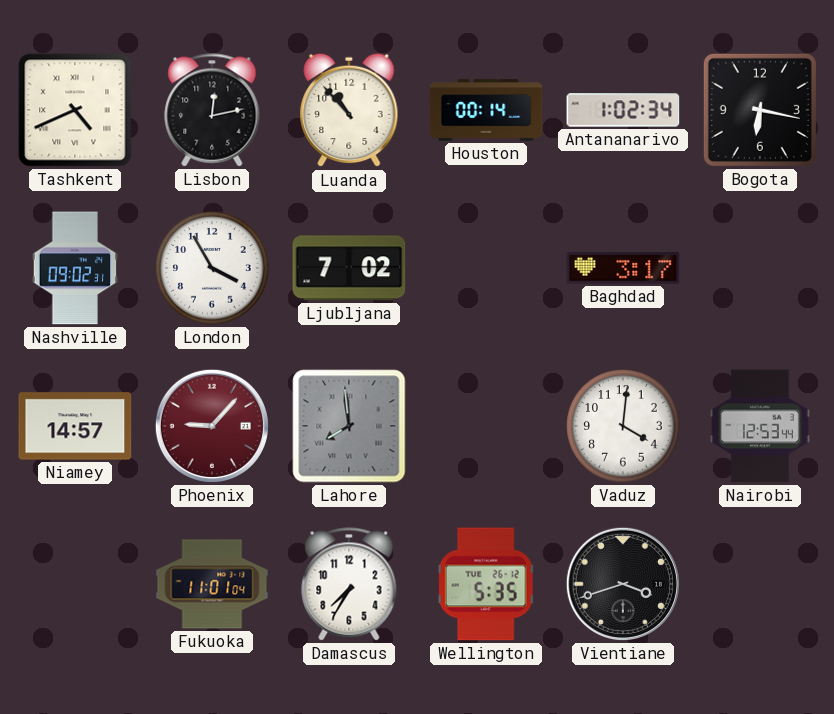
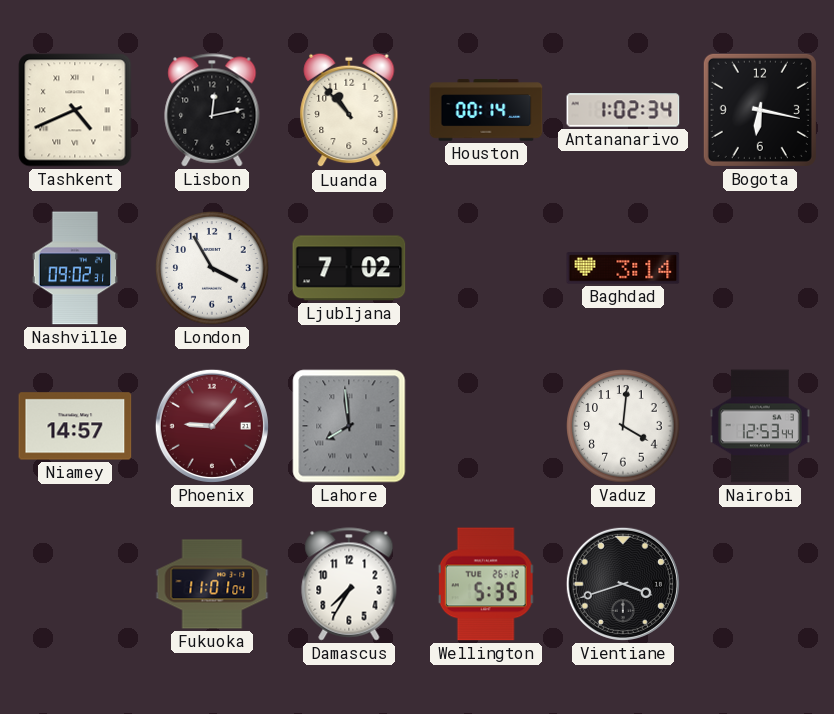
Baghdad: 3:17 -> 3:14
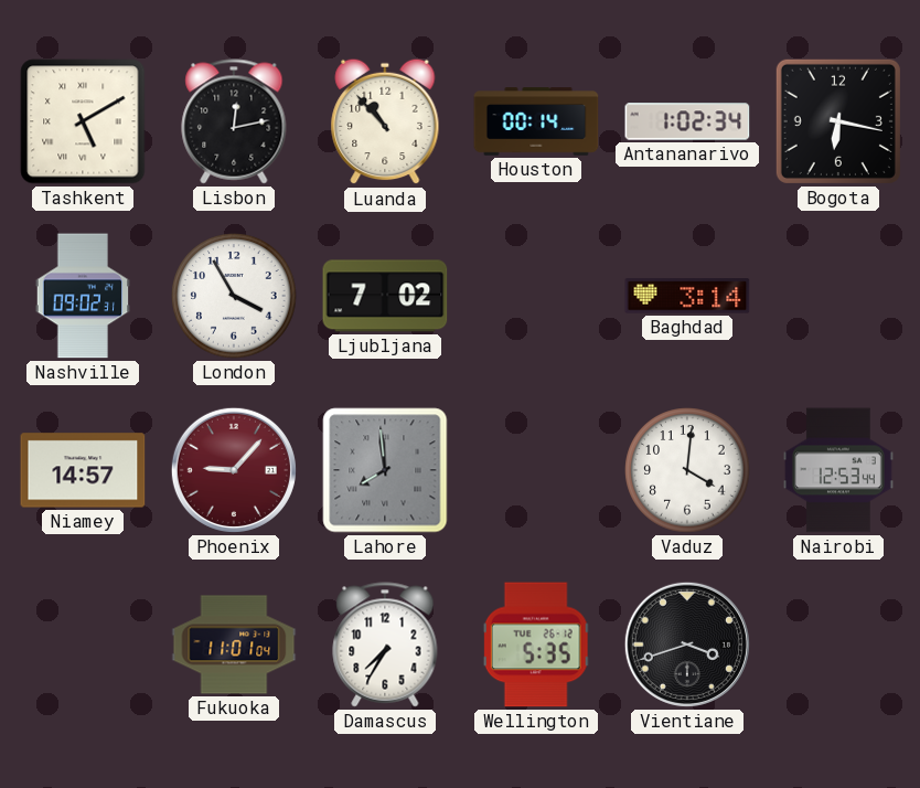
Tashkent: 4:41 -> 5:10
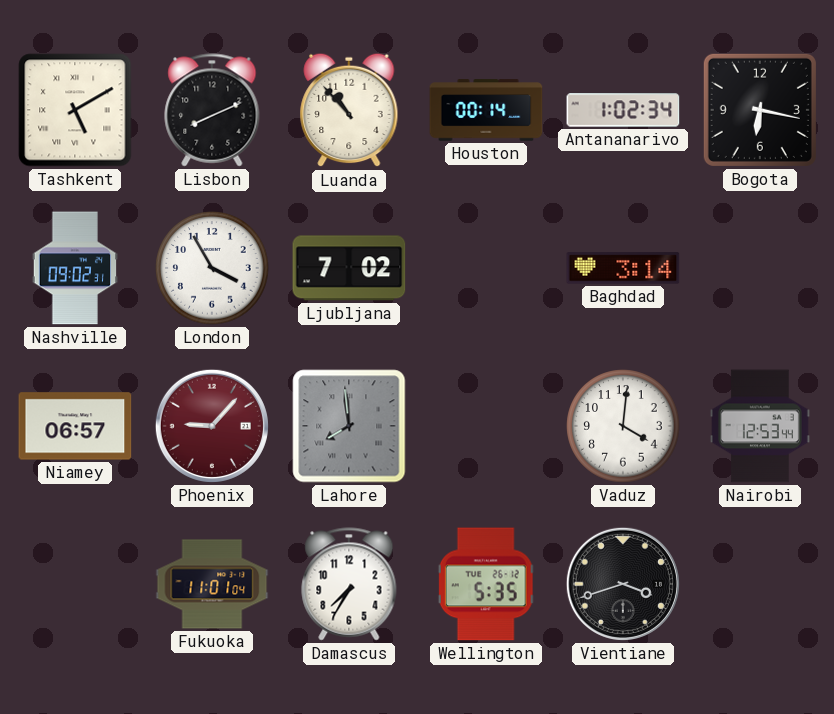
Lisbon: 12:13 -> 8:11
Niamey: 14:57 -> 06:57
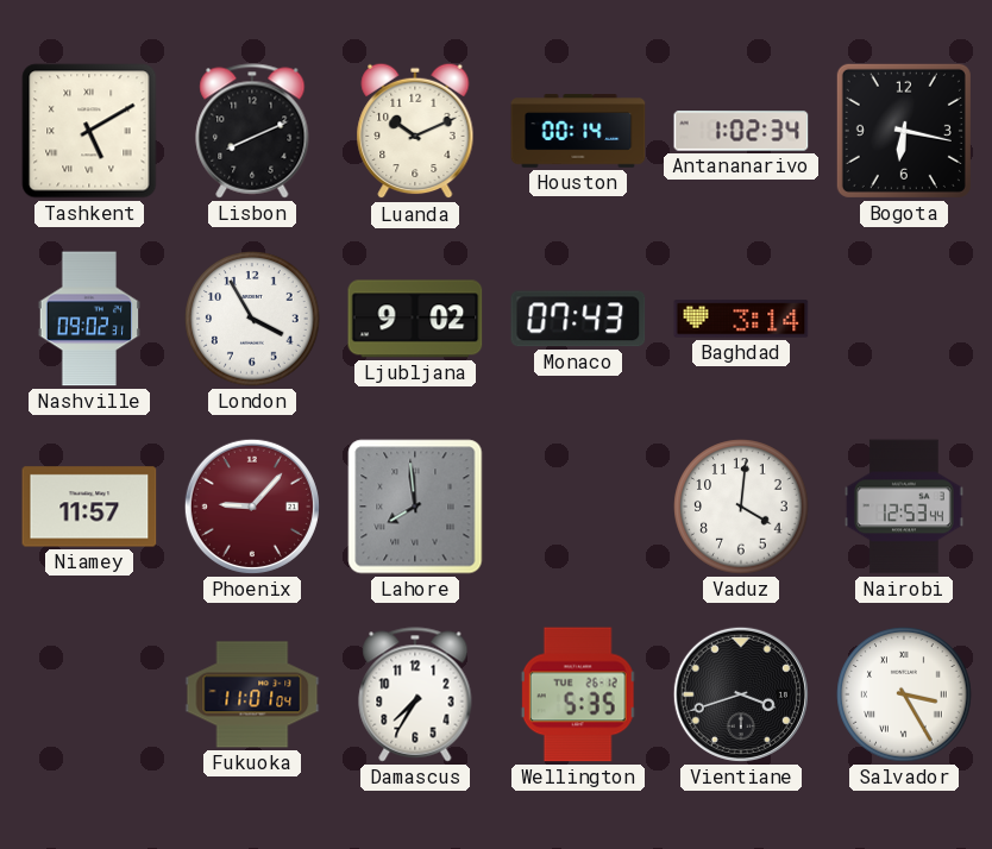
Luanda: 10:53 -> 10:11
Ljubljana: 7:02 -> 9:02
Monaco: none -> 07:43
Niamey: 06:57 -> 11:57
Salvador: none -> 3:25
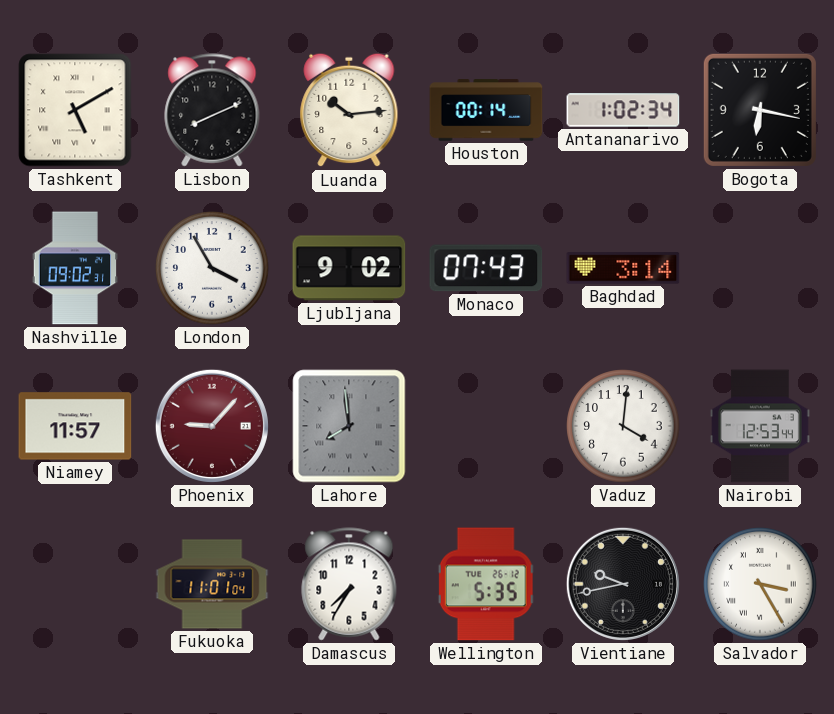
Luanda: 10:11 -> 10:14
Vientiane: 3:42 -> 9:43
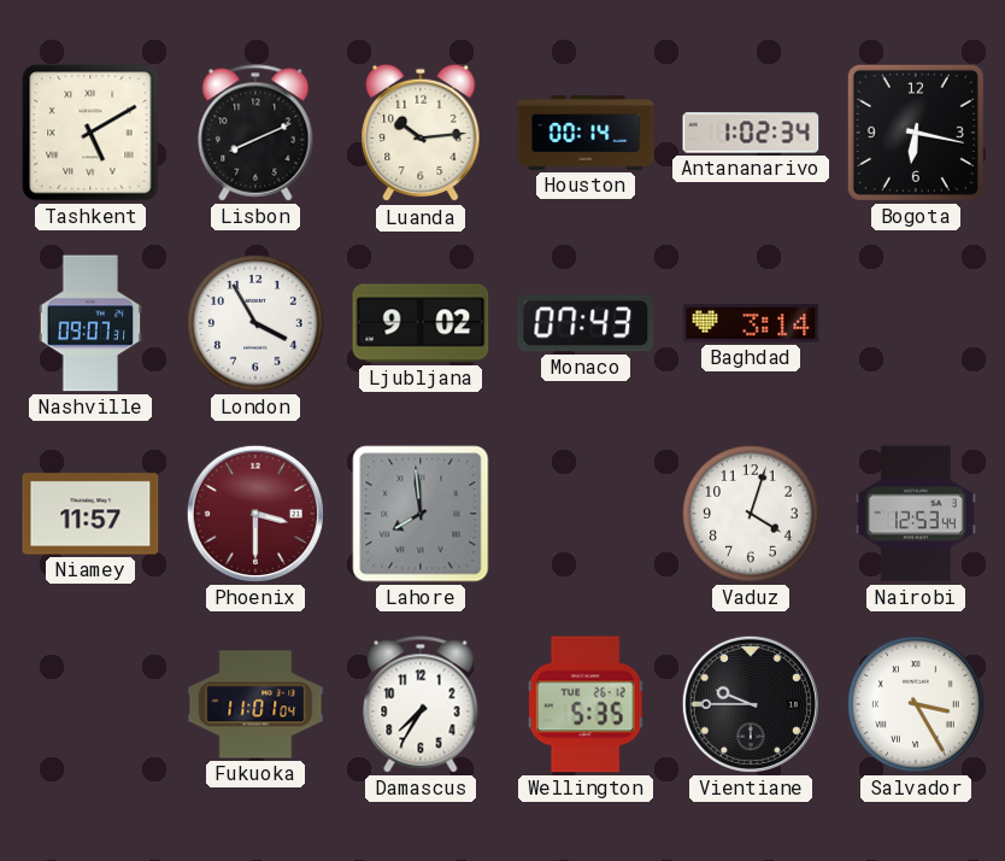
Nashville: 09:02 -> 09:07
Phoenix: 9:07 -> 3:30
Vaduz: 4:01 -> 4:03
Vientiane: 9:43 -> 9:45
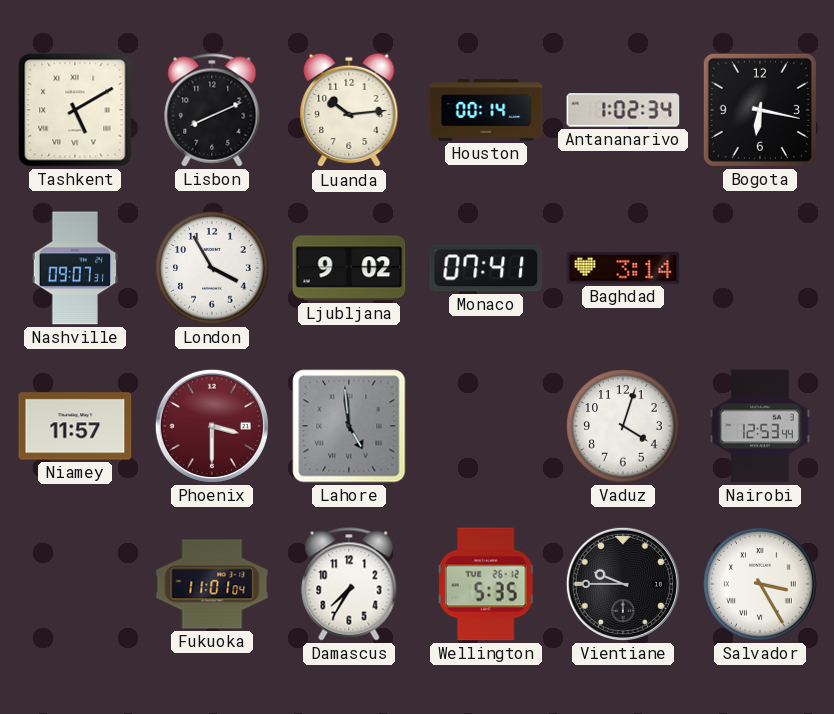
Monaco: 07:43 -> 07:41
Lahore: 7:59 -> 4:59
